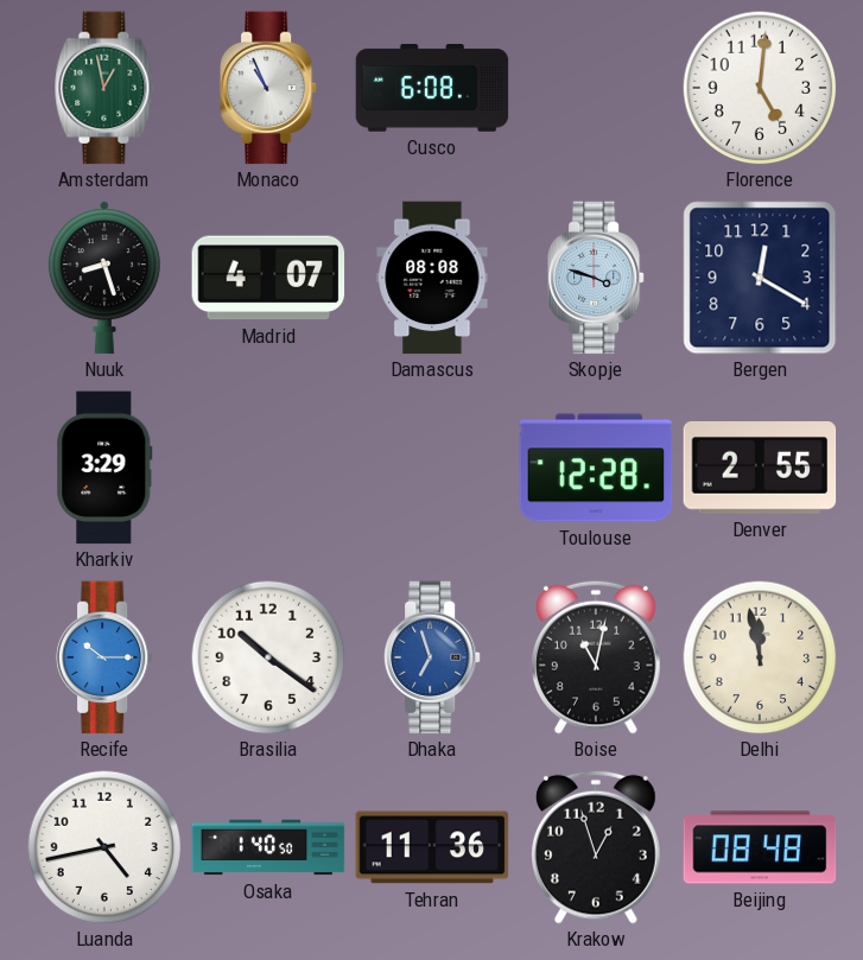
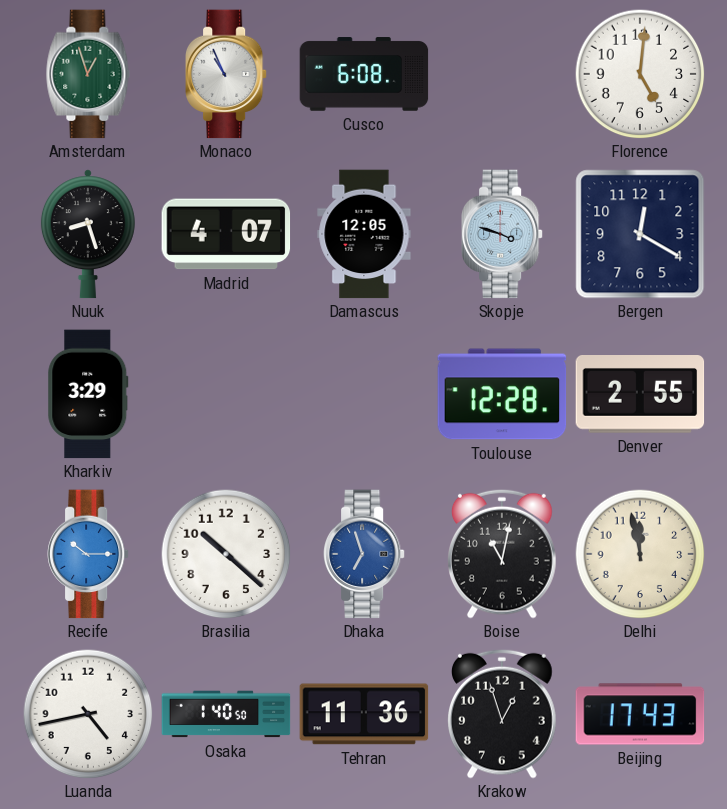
Amsterdam: 12:58 -> 12:57
Damascus: 08:08 -> 12:05
Brasilia: 10:21 -> 10:22
Beijing: 08:48 -> 17:43
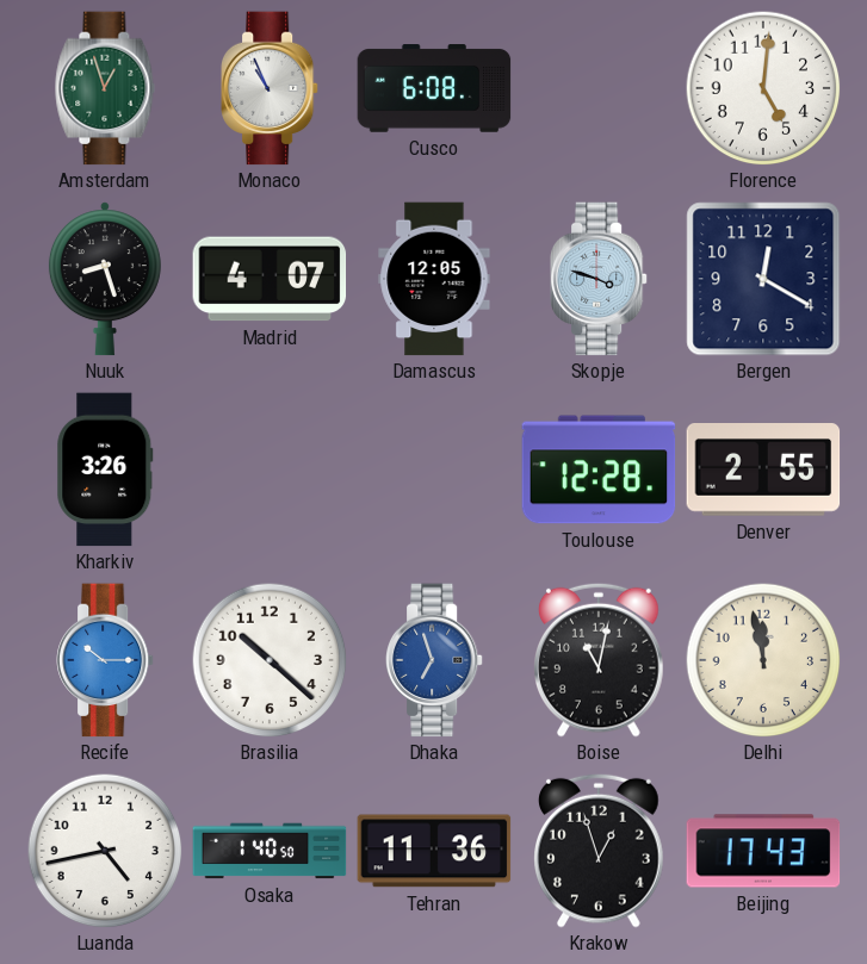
Kharkiv: 3:29 -> 3:26
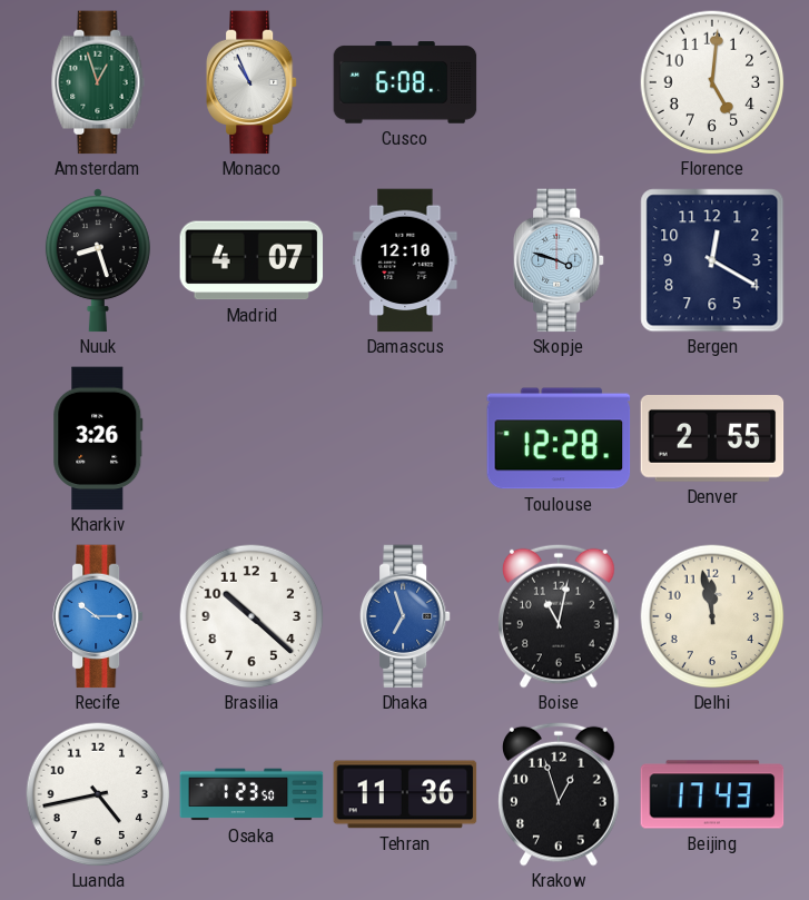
Damascus: 12:05 -> 12:10
Osaka: 1:40 -> 1:23
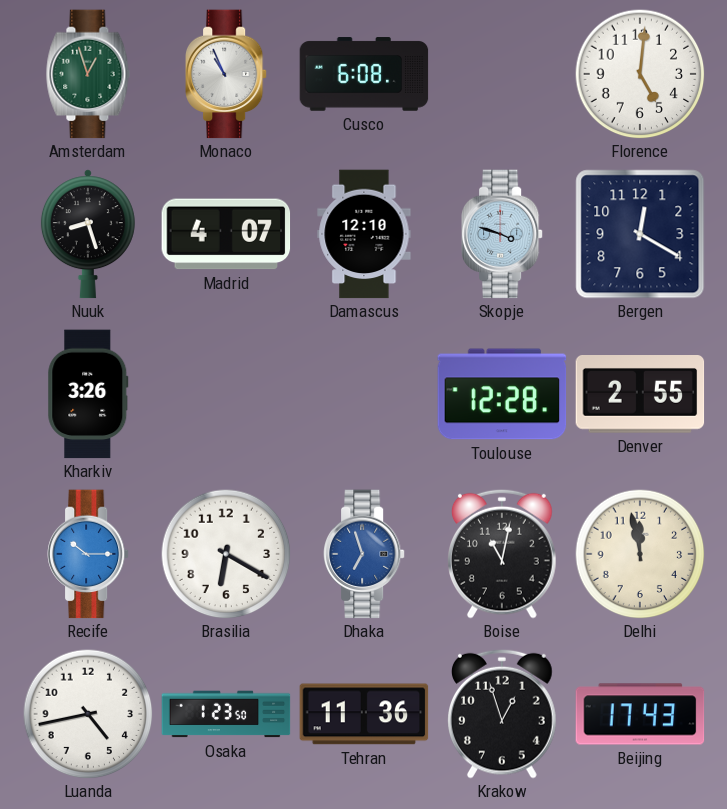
Brasilia: 10:22 -> 6:20
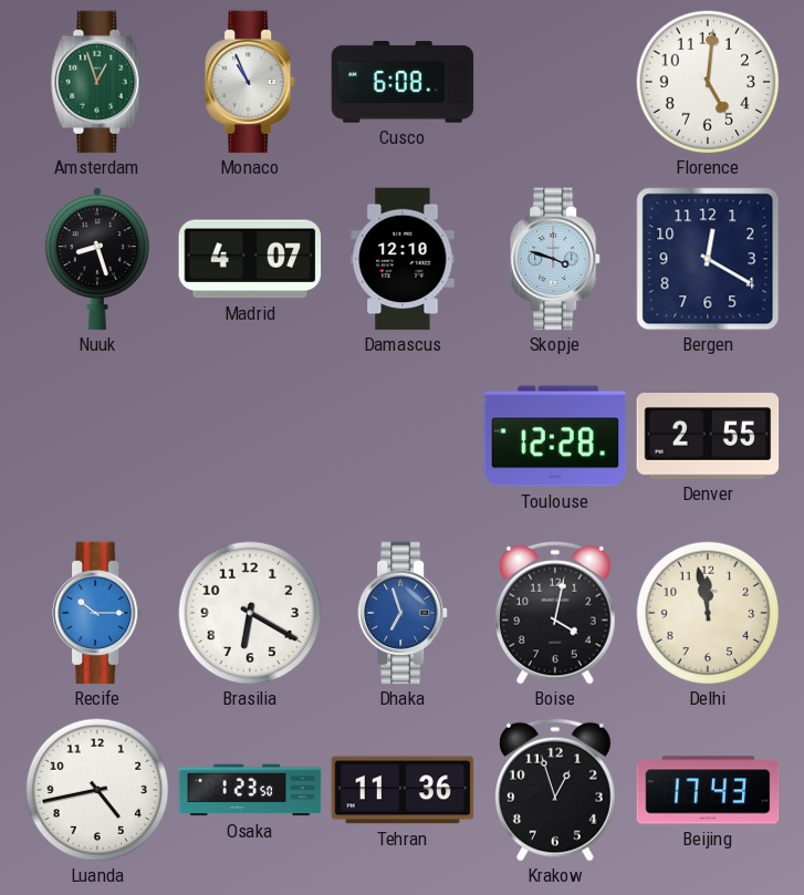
Kharkiv: 3:26 -> none
Boise: 11:02 -> 4:02
